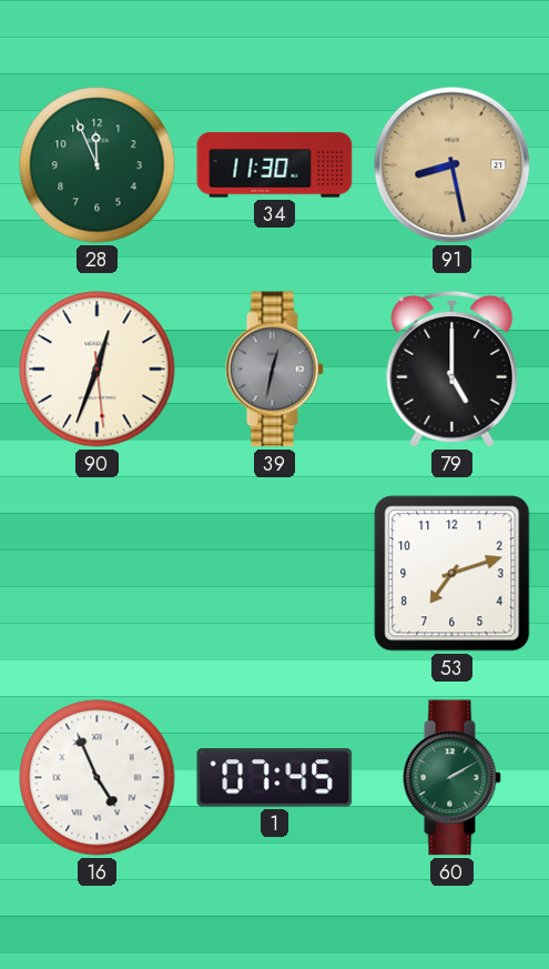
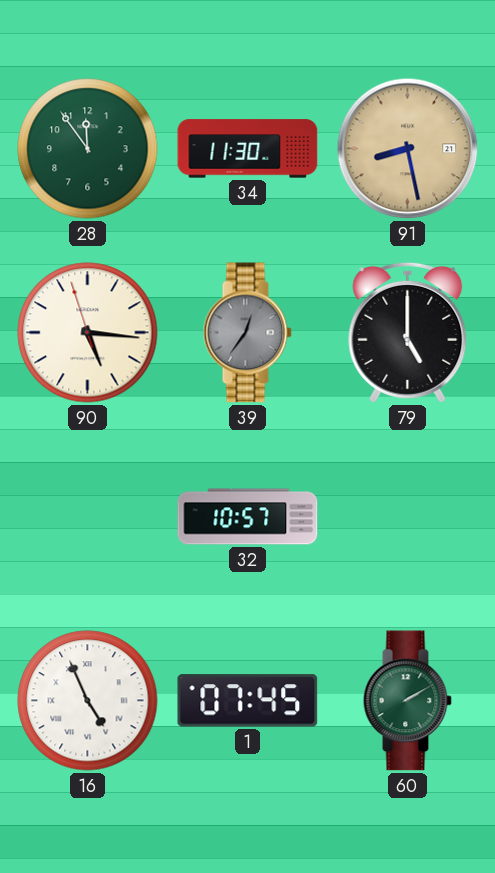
28: 11:56 -> 11:54
90: 12:33 -> 5:15
39: 12:32 -> 12:36
32: none -> 10:57
53: 7:12 -> none
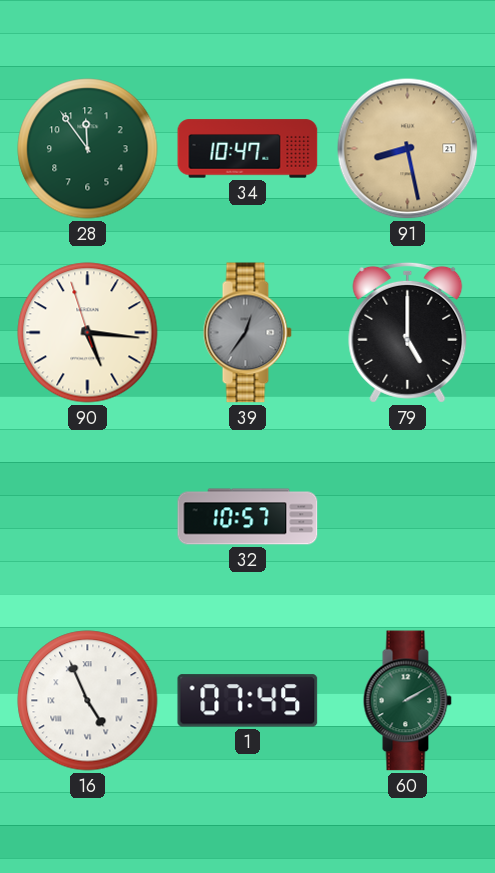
34: 11:30 -> 10:47
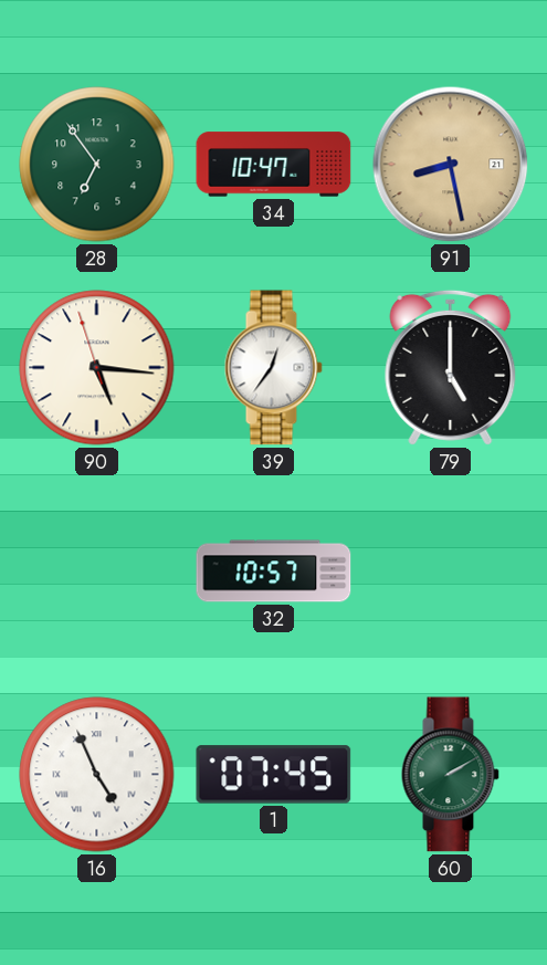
28: 11:54 -> 6:54
39 dial: grey -> white
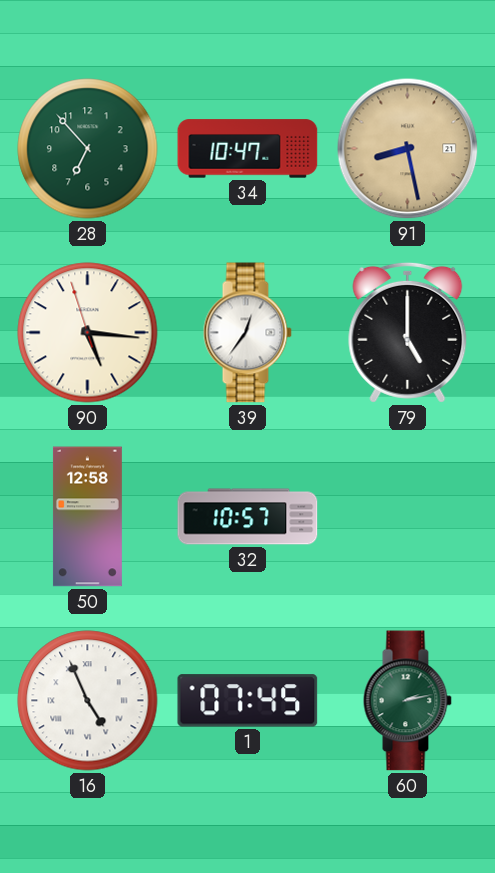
28: 6:54 -> 6:53
50: none -> 12:58
60: 2:10 -> 2:13
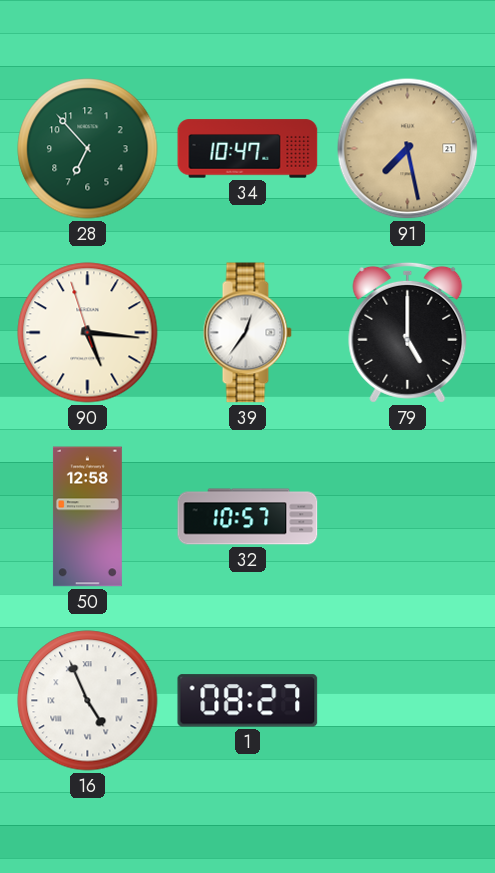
91: 8:28 -> 7:28
1: 07:45 -> 08:27
60: 2:13 -> none
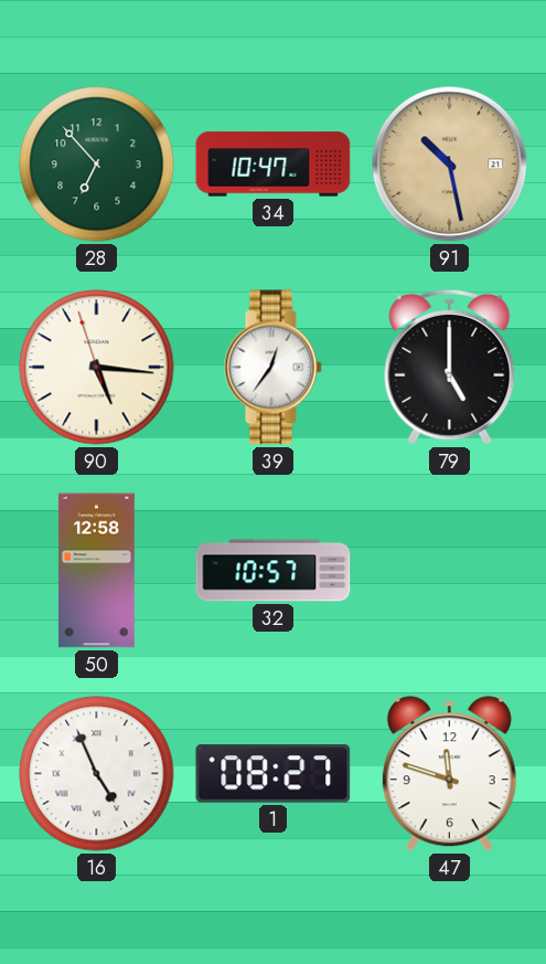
91: 7:28 -> 10:28
47: none -> 11:48
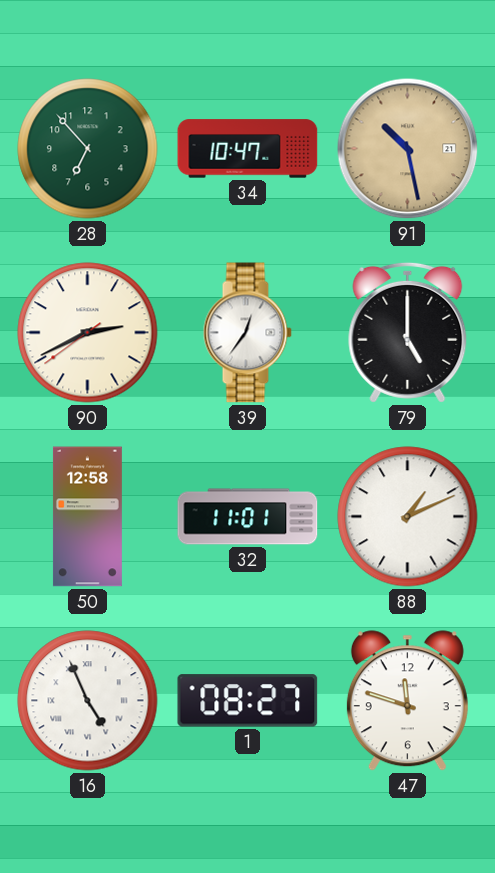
90: 5:15 -> 2:40
32: 10:57 -> 11:01
88: none -> 1:11
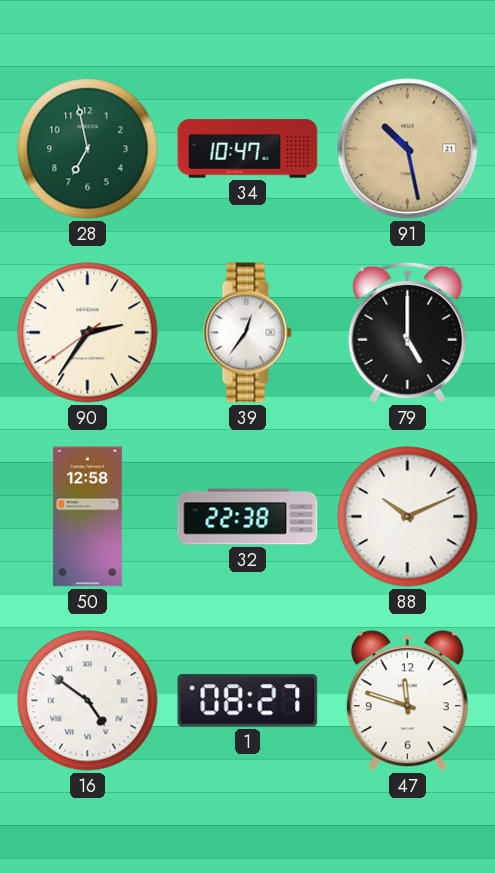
28: 6:53 -> 6:58
90: 2:40 -> 2:35
32: 11:01 -> 22:38
88: 1:11 -> 10:11
16: 4:56 -> 4:51
